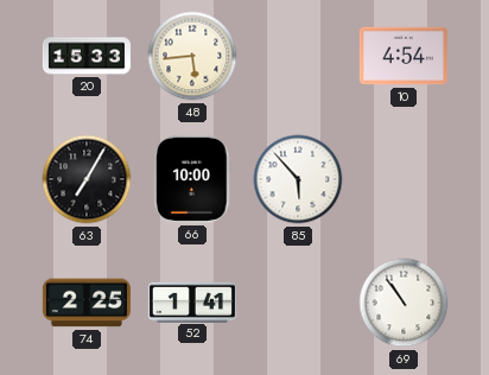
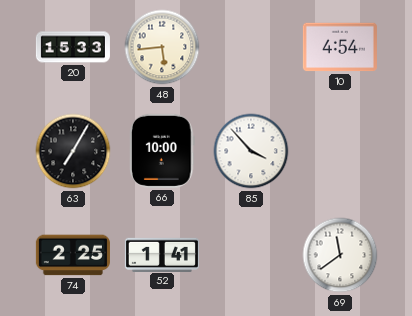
85: 5:53 -> 3:53
69: 10:54 -> 11:39
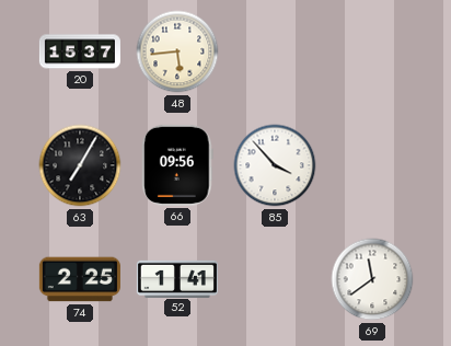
20: 15:33 -> 15:37
10: 4:54 -> none
66: 10:00 -> 09:56
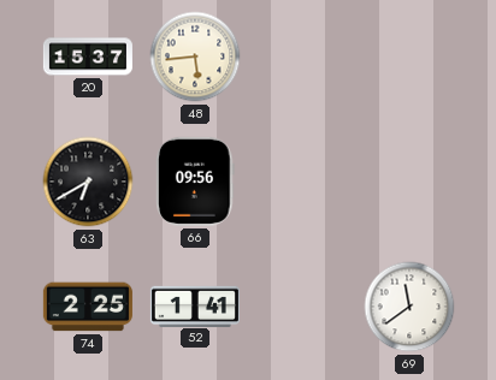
63: 7:05 -> 6:40
85: 3:53 -> none
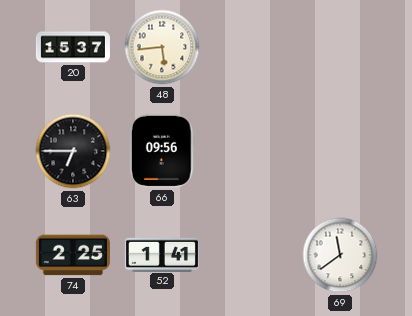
63: 6:40 -> 6:45
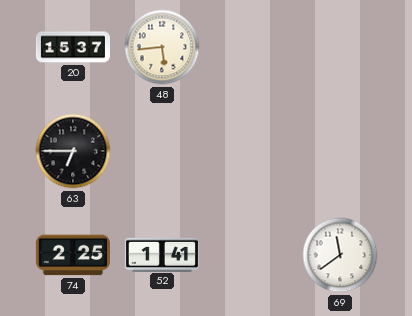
66: 09:56 -> none
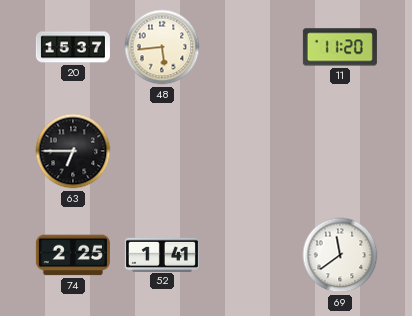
11: none -> 11:20
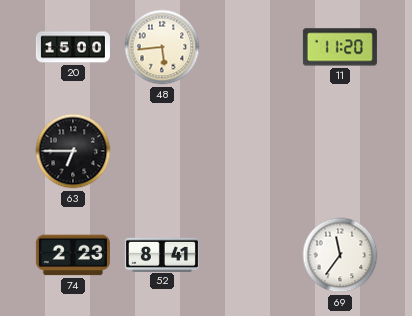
20: 15:37 -> 15:00
74: 2:25 -> 2:23
52: 1:41 -> 8:41
69: 11:39 -> 11:36
